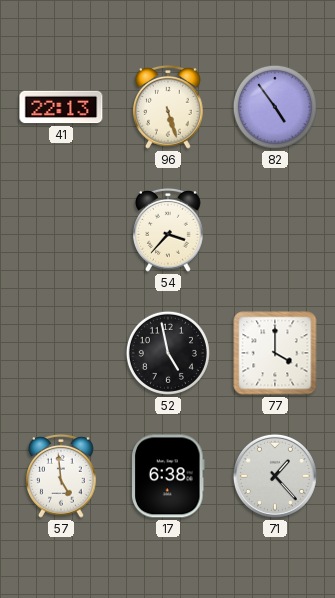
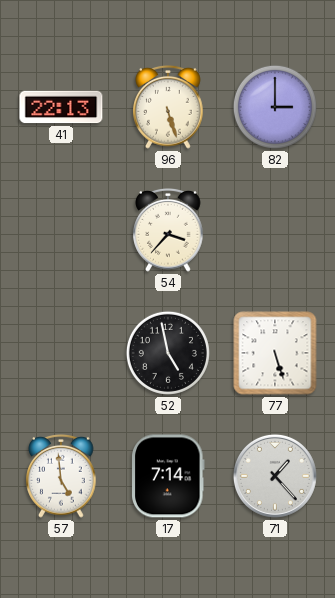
82: 4:54 -> 3:00
77: 4:00 -> 5:27
17: 6:38 -> 7:14
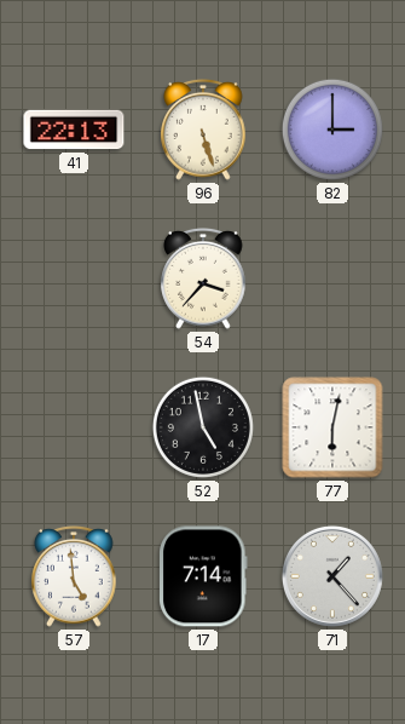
77: 5:27 -> 6:02
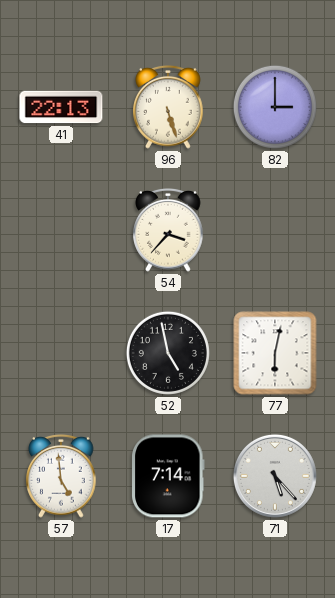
71: 1:23 -> 5:23
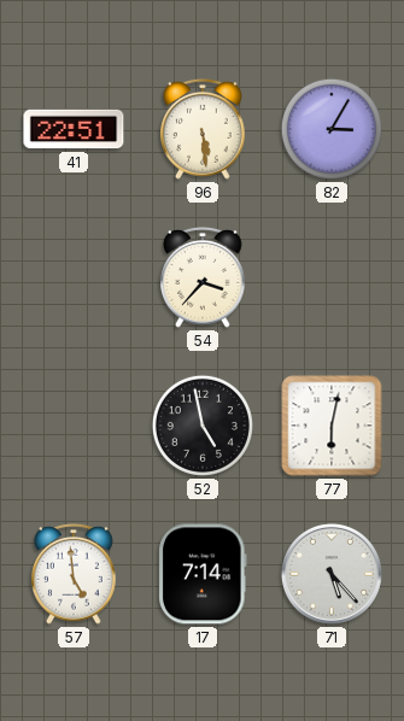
41: 22:13 -> 22:51
96: 5:27 -> 5:29
82: 3:00 -> 3:05
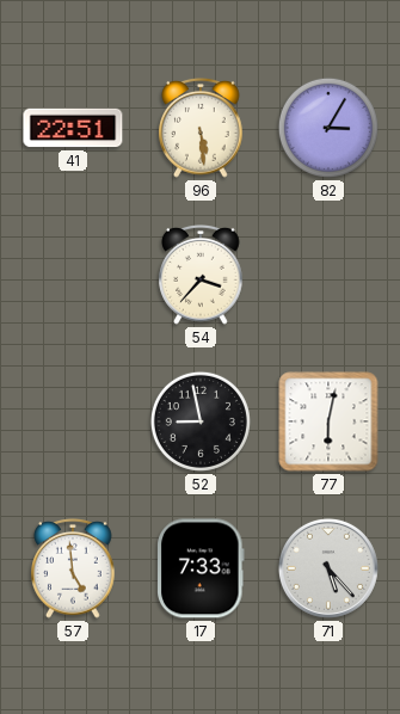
52: 4:58 -> 8:58
17: 7:14 -> 7:33
